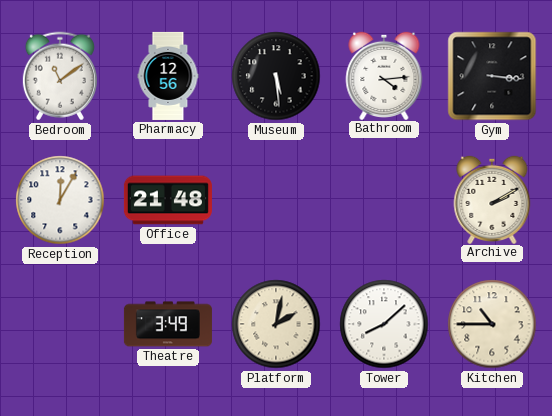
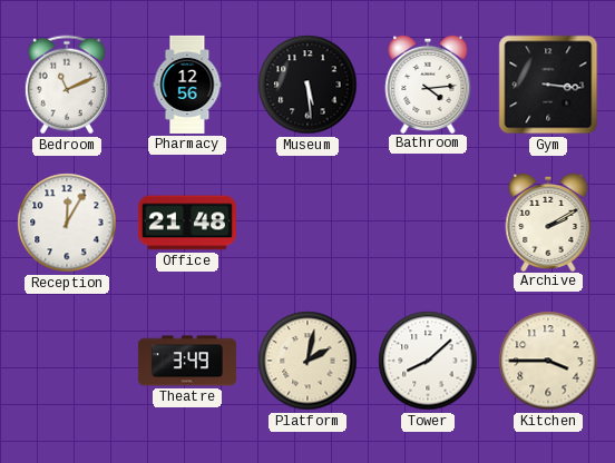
Bedroom: 11:09 -> 11:11
Kitchen: 10:45 -> 3:45
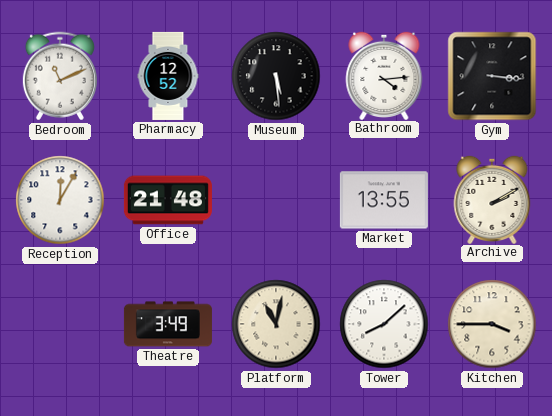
Pharmacy: 12:56 -> 12:52
Market: none -> 13:55
Platform: 2:02 -> 11:02
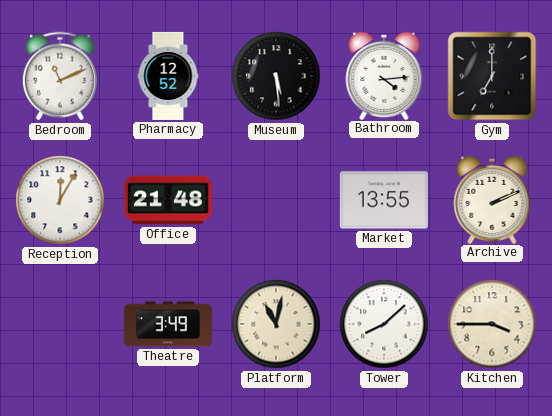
Gym: 3:16 -> 7:00
Archive: 2:10 -> 2:11
